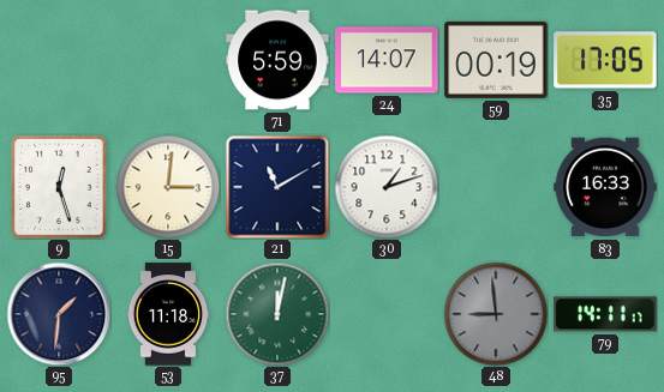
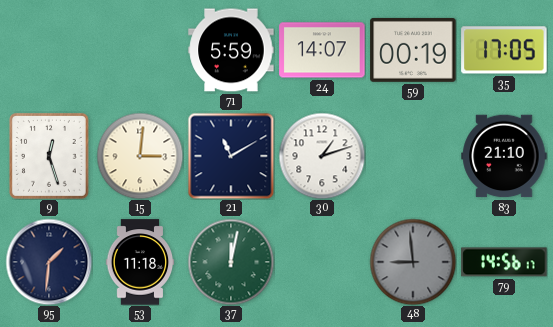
83: 16:33 -> 21:10
79: 14:11 -> 14:56
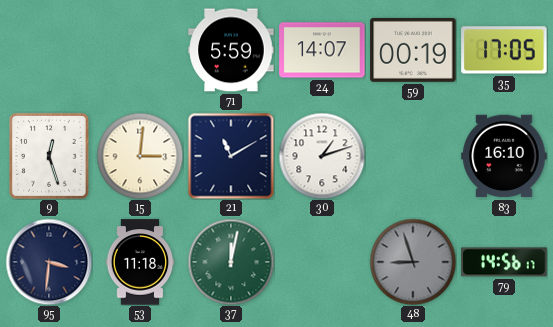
83: 21:10 -> 16:10
95: 1:31 -> 3:31
48: 8:59 -> 8:57
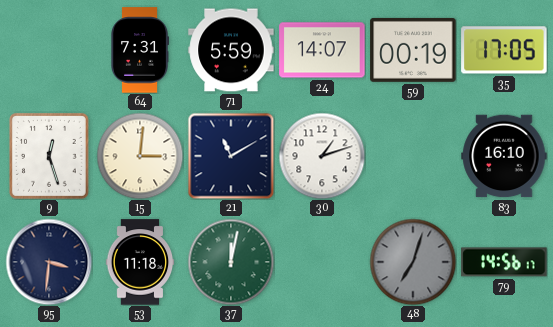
64: none -> 7:31
48: 8:57 -> 7:03
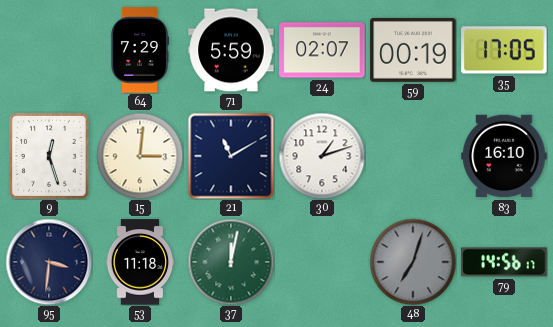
64: 7:31 -> 7:29
24: 14:07 -> 02:07
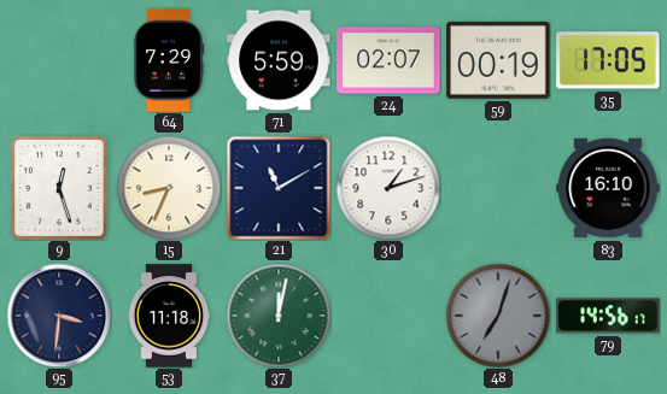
15: 3:01 -> 8:34
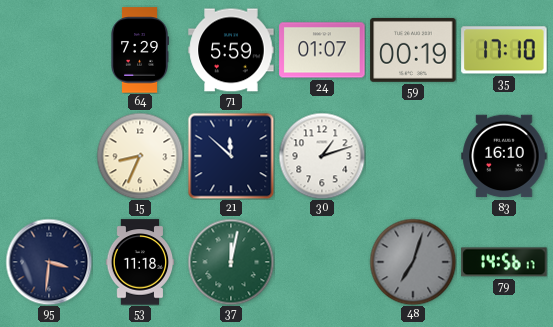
24: 02:07 -> 01:07
35: 17:05 -> 17:10
9: 12:27 -> none
21: 11:10 -> 11:52
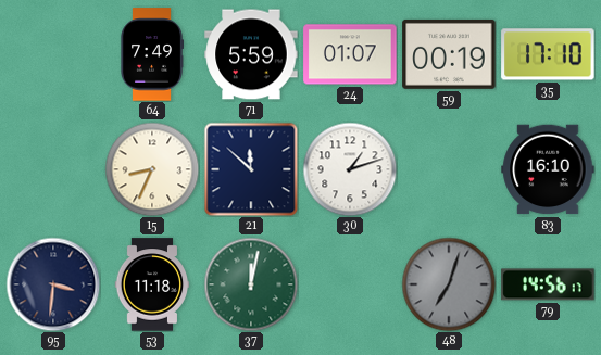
64: 7:29 -> 7:49
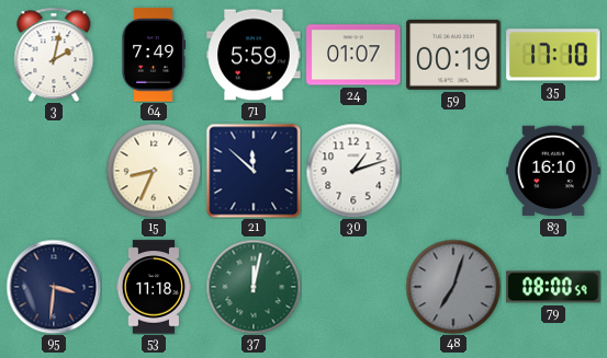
3: none -> 2:02
79: 14:56 -> 08:00
